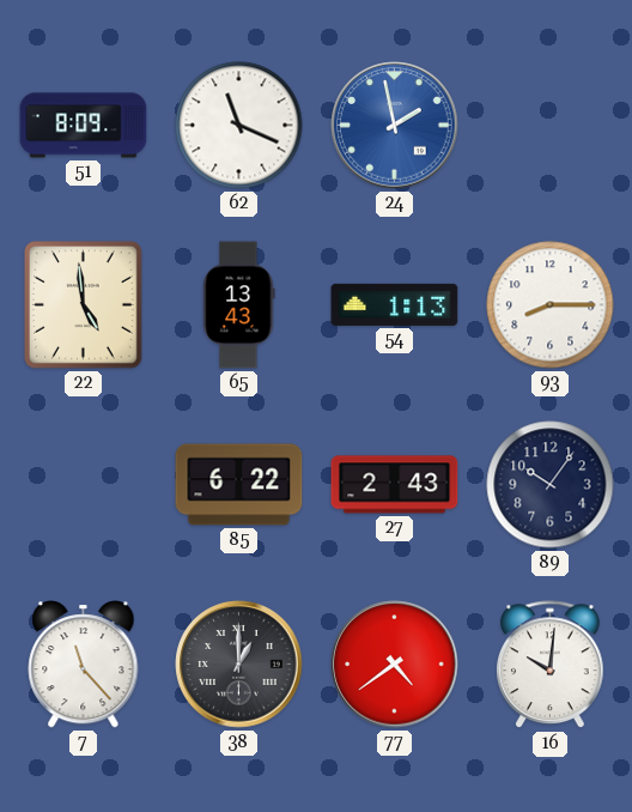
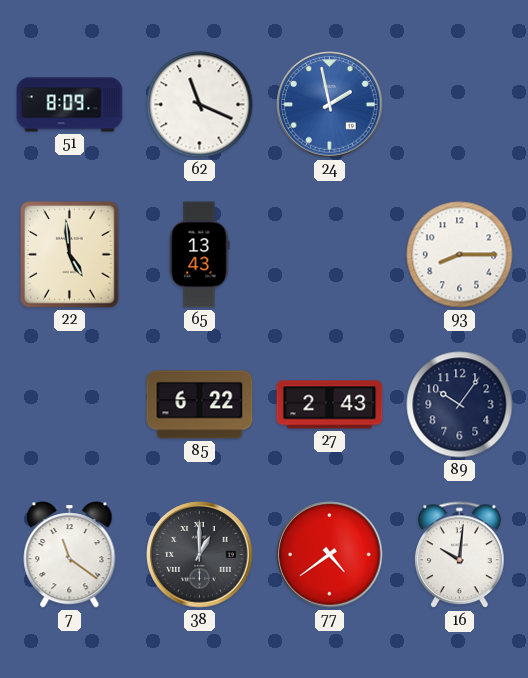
54: 1:13 -> none
7: 11:23 -> 11:21
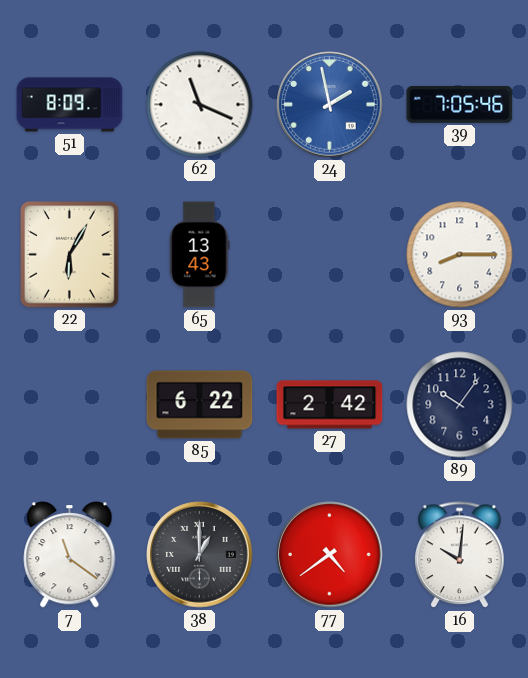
39: none -> 7:05
22: 4:59 -> 6:05
27: 2:43 -> 2:42
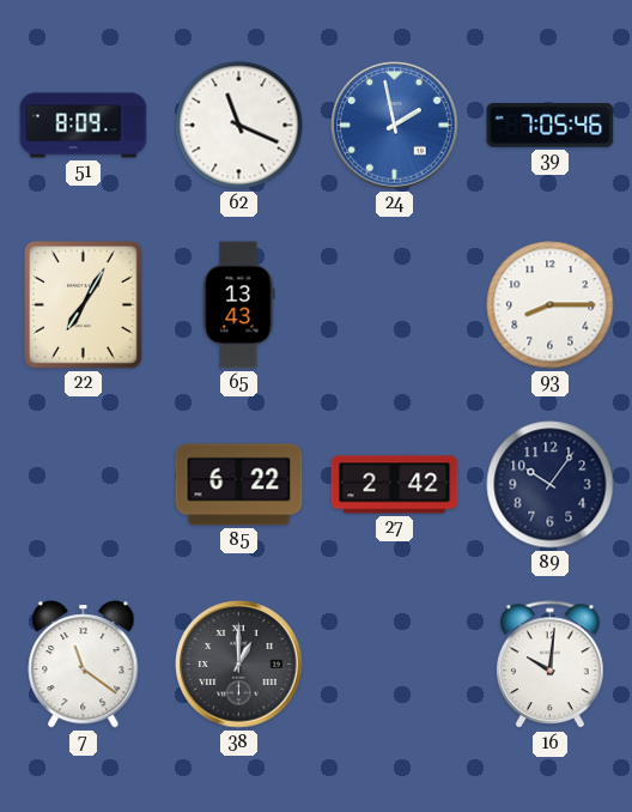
22: 6:05 -> 7:05
77: 4:39 -> none
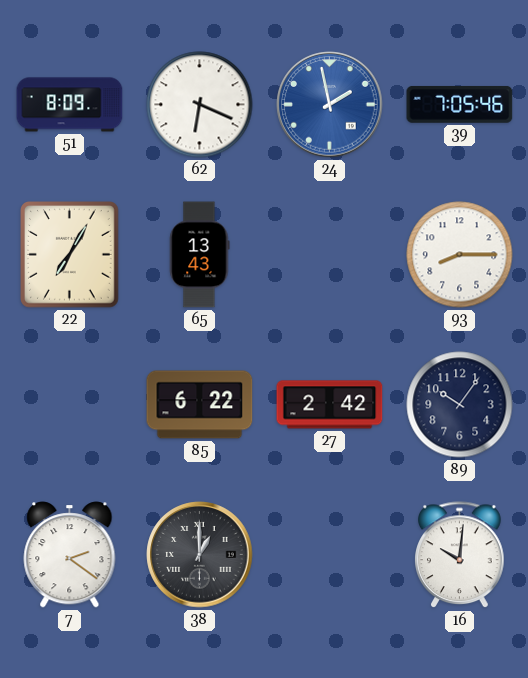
62: 11:19 -> 6:19
7: 11:21 -> 2:21
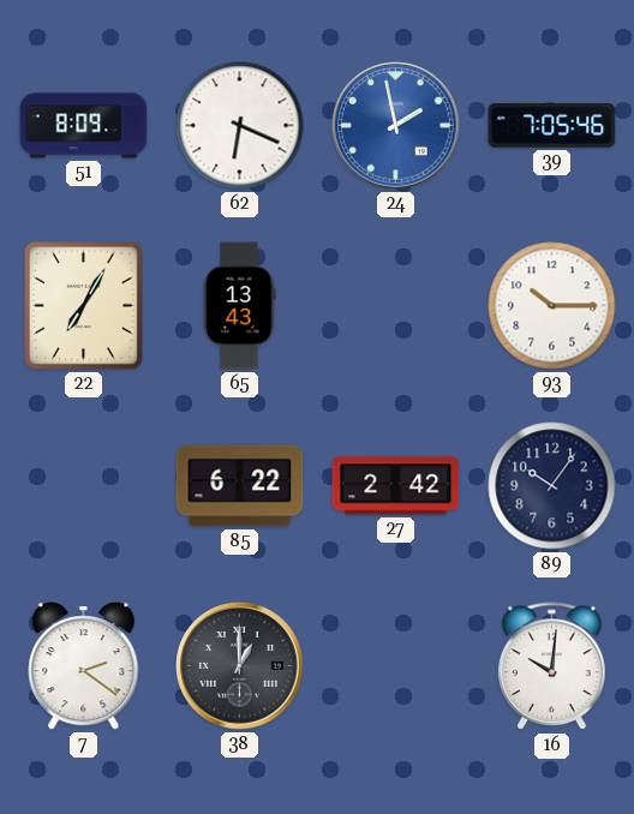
93: 8:15 -> 10:15
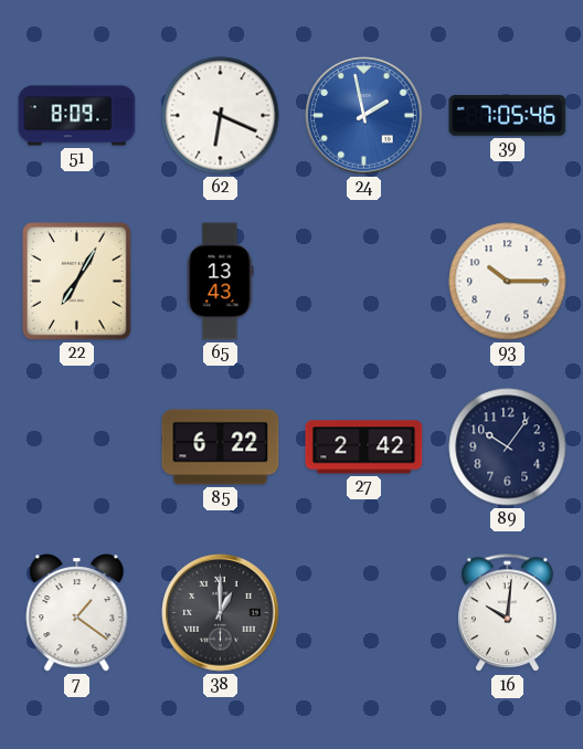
7: 2:21 -> 1:21
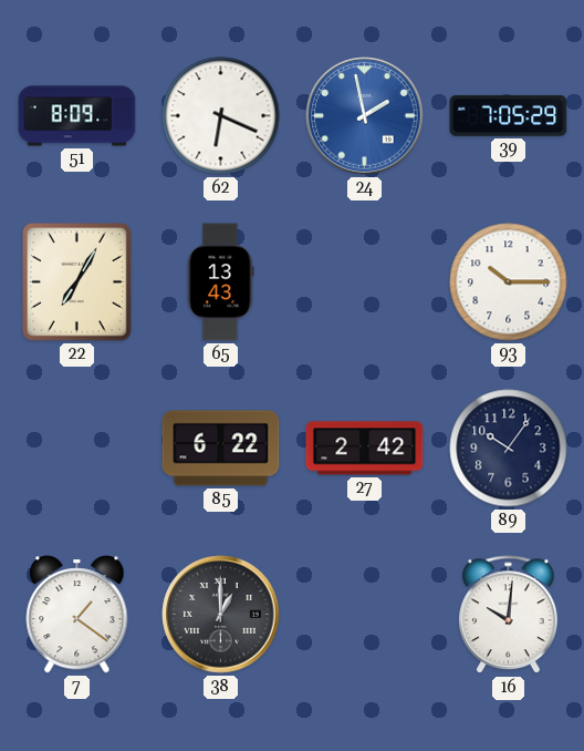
39: 7:05:46 -> 7:05:29
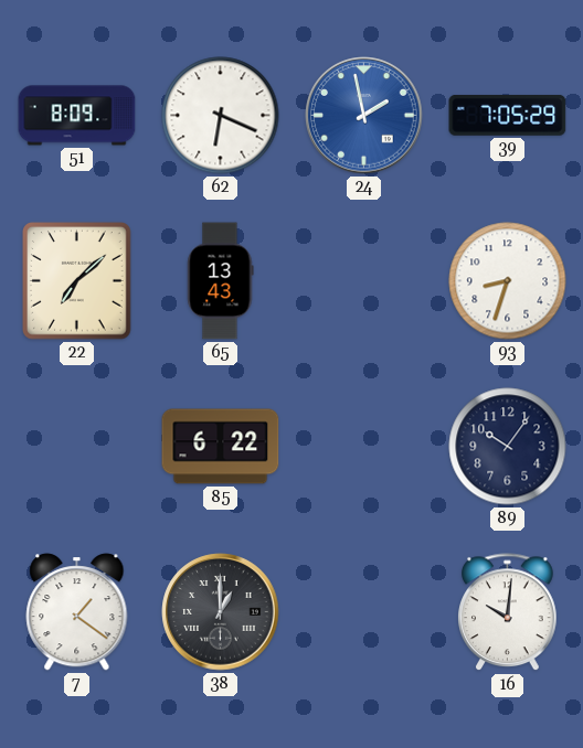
22: 7:05 -> 7:08
93: 10:15 -> 8:33
27: 2:42 -> none
